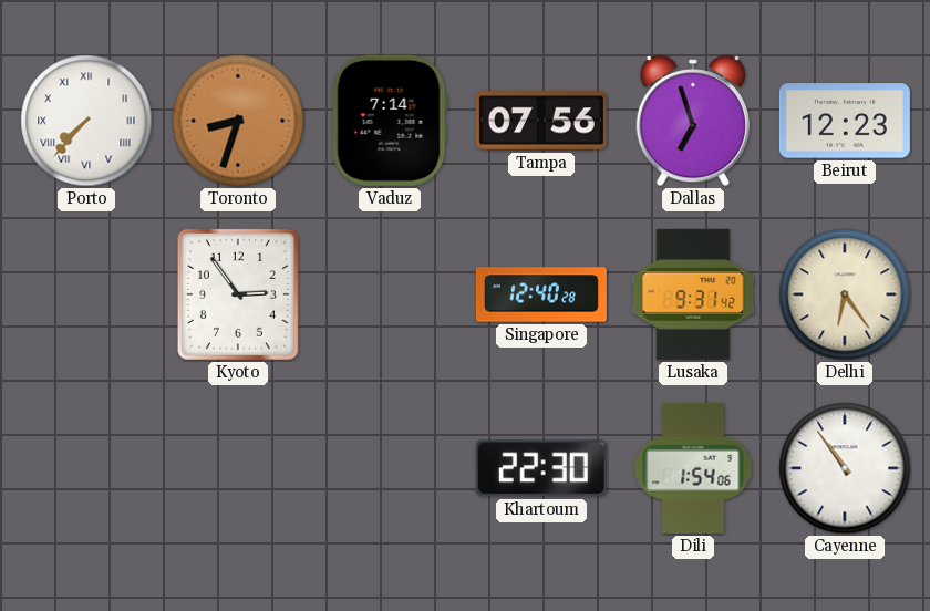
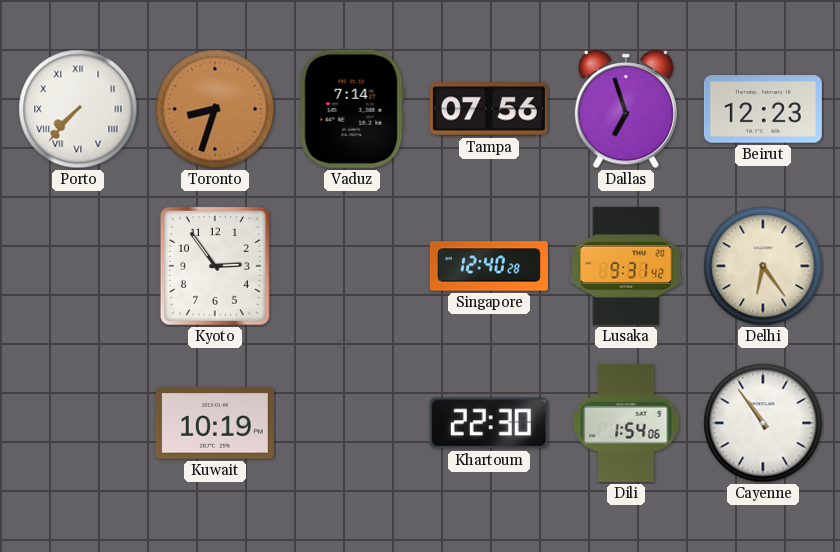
Kuwait: none -> 10:19
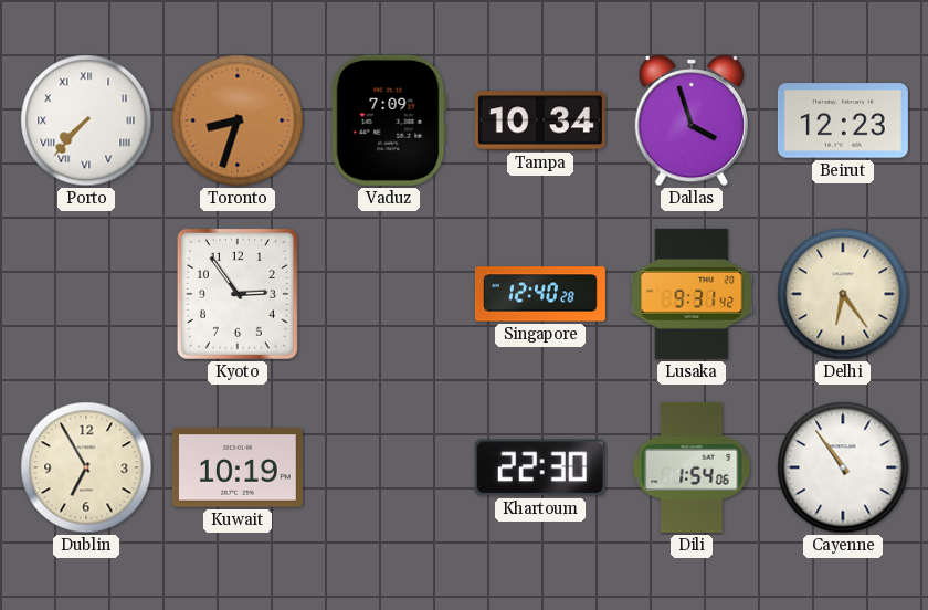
Vaduz: 7:14 -> 7:09
Tampa: 07:56 -> 10:34
Dallas: 6:57 -> 3:57
Dublin: none -> 6:55
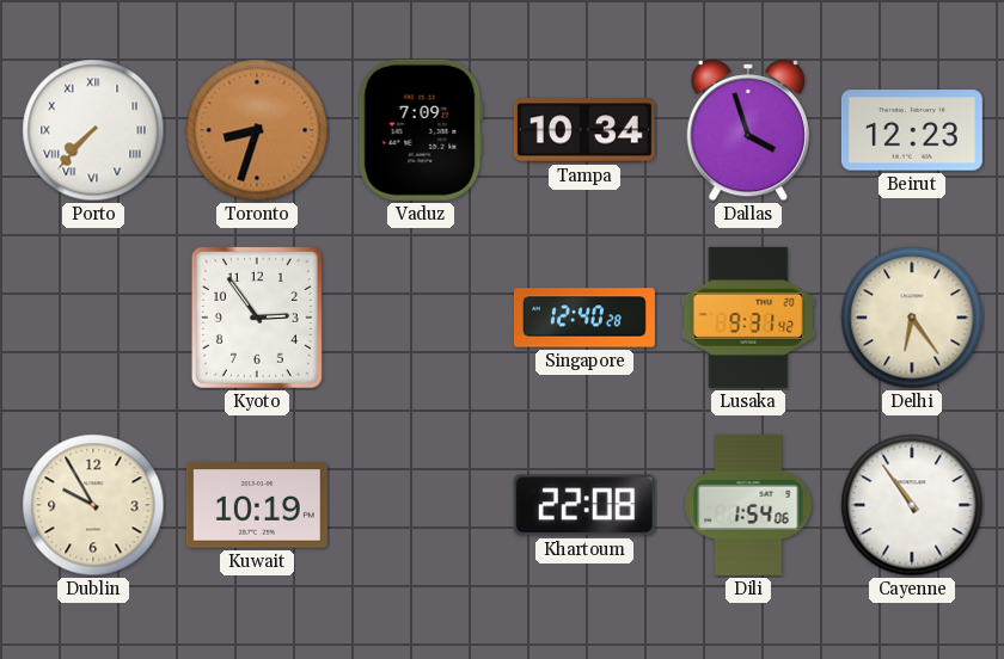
Dublin: 6:55 -> 9:55
Khartoum: 22:30 -> 22:08
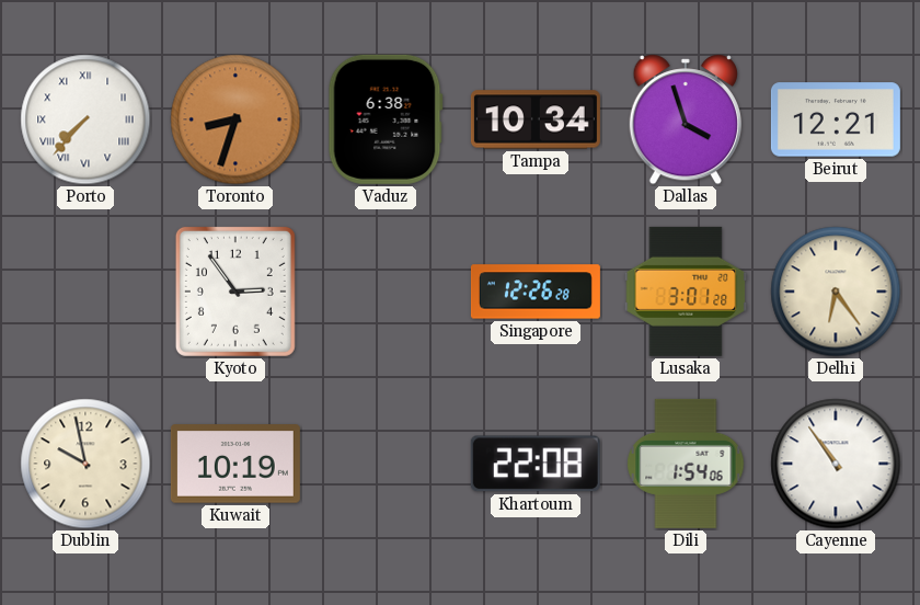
Vaduz: 7:09 -> 6:38
Beirut: 12:23 -> 12:21
Singapore: 12:40 -> 12:26
Lusaka: 9:31 -> 3:01
Dublin: 9:55 -> 9:58
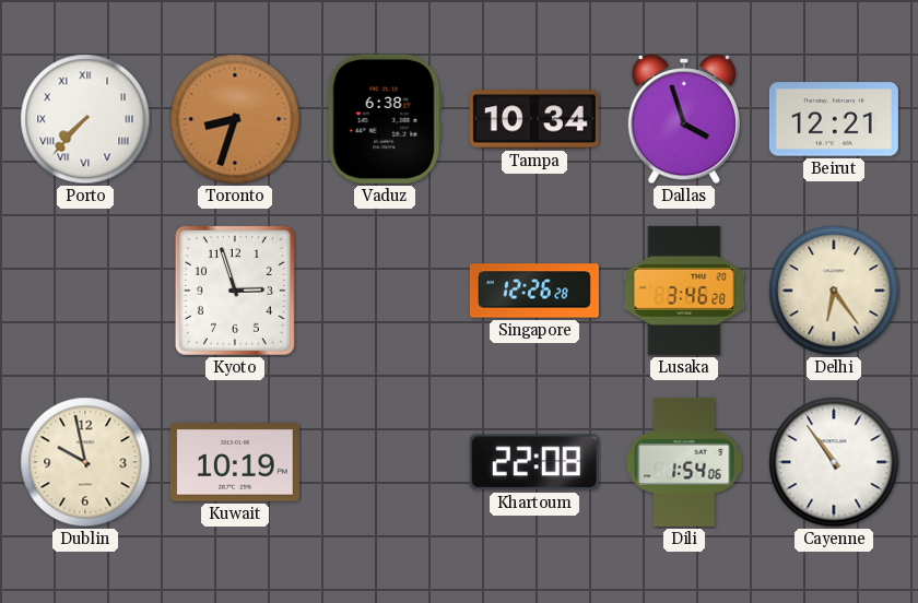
Kyoto: 2:54 -> 2:57
Lusaka: 3:01 -> 3:46
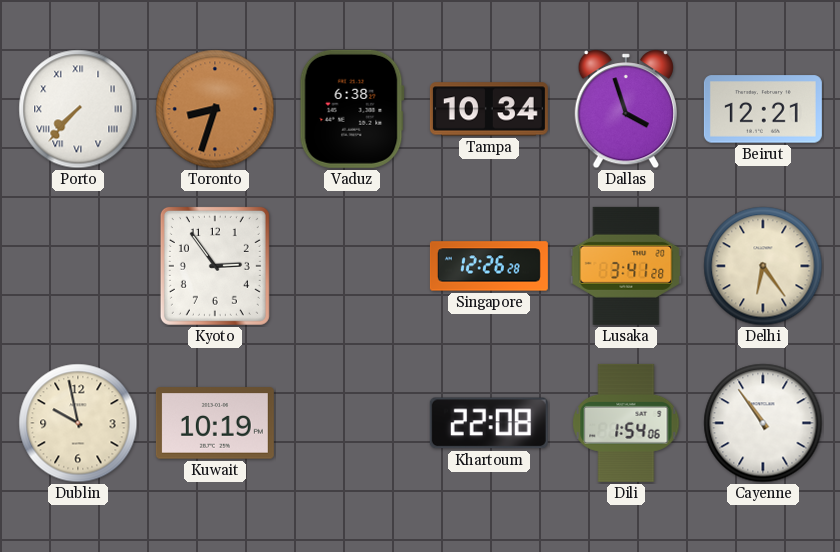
Kyoto: 2:57 -> 2:54
Lusaka: 3:46 -> 3:41
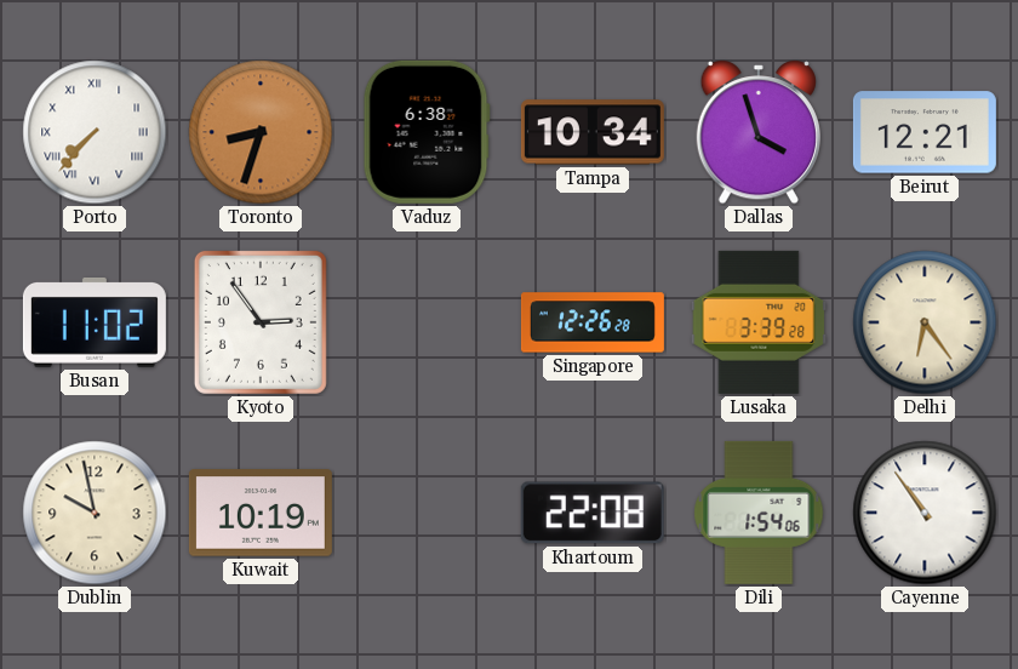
Busan: none -> 11:02
Lusaka: 3:41 -> 3:39
